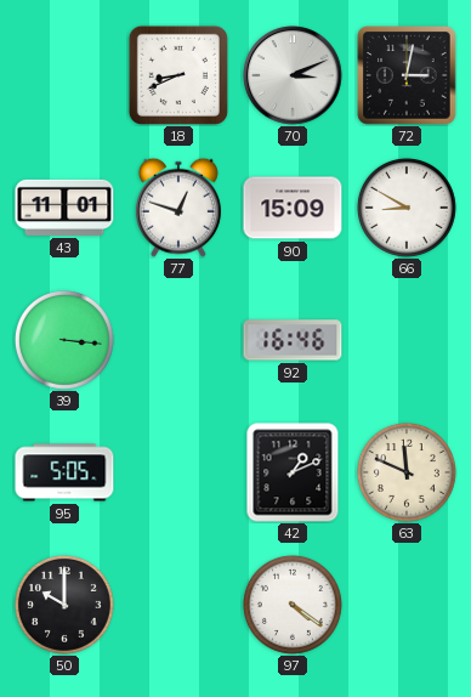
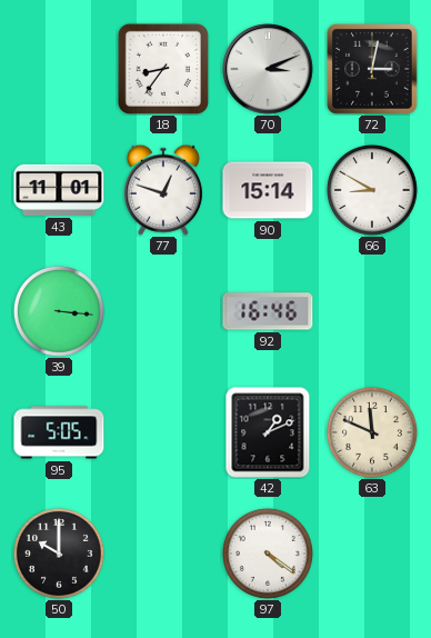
18: 8:41 -> 8:36
90: 15:09 -> 15:14
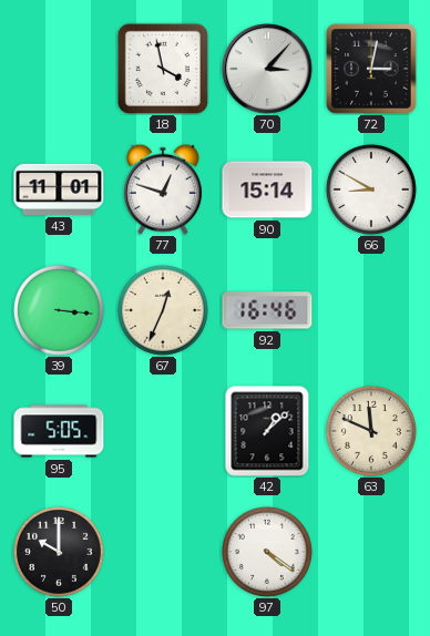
18: 8:36 -> 3:58
70: 3:11 -> 3:07
67: none -> 12:34
42: 1:11 -> 1:08
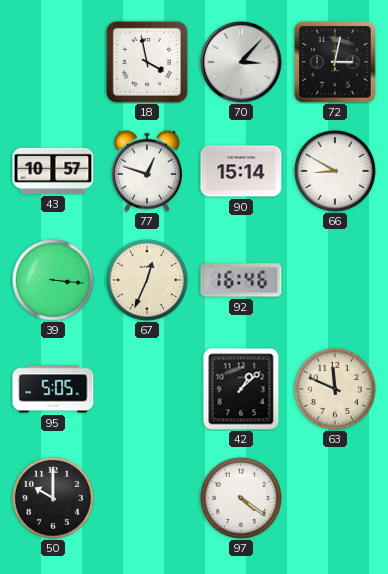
43: 11:01 -> 10:57
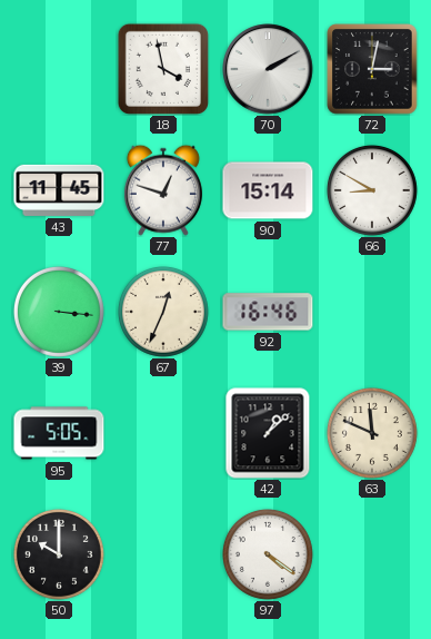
70: 3:07 -> 2:10
43: 10:57 -> 11:45
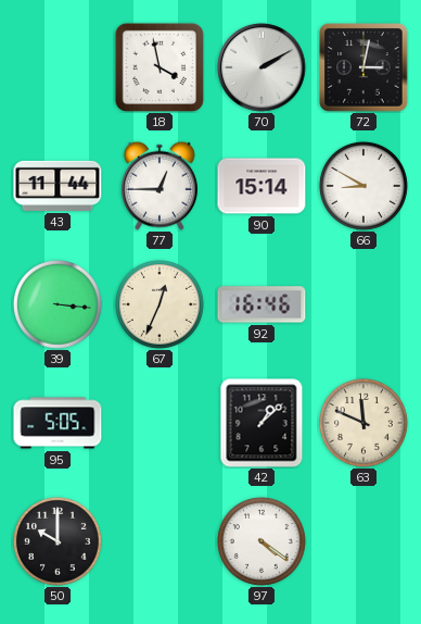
43: 11:45 -> 11:44
77: 12:48 -> 12:45
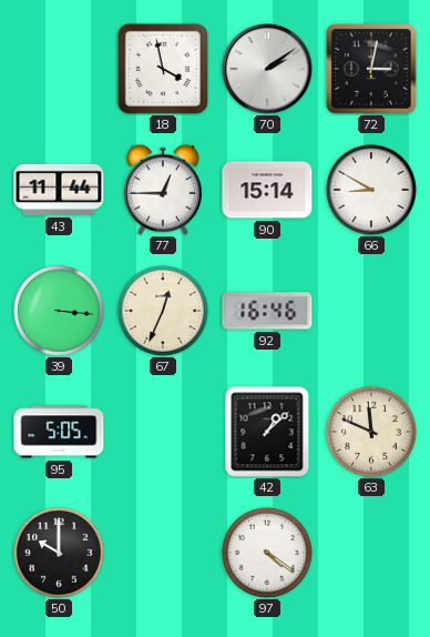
70: 2:10 -> 2:09
